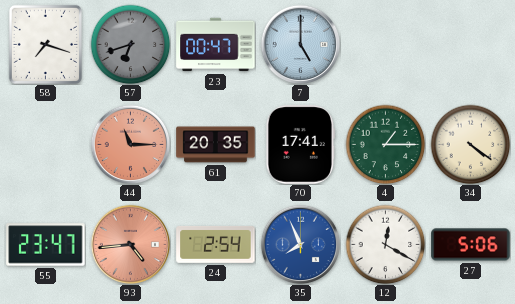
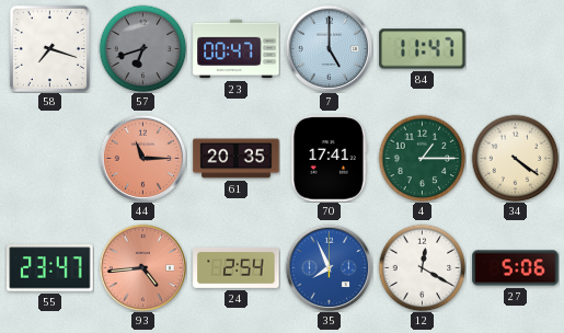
84: none -> 11:47
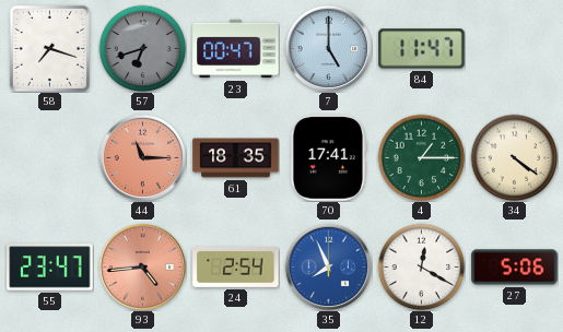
61: 20:35 -> 18:35
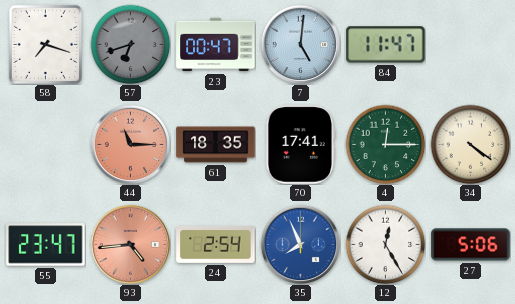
7: 5:00 -> 5:01
4: 1:15 -> 12:15
12: 12:20 -> 12:25
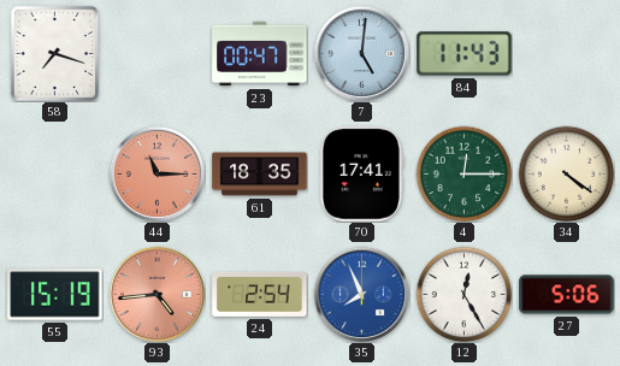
57: 6:42 -> none
84: 11:47 -> 11:43
55: 23:47 -> 15:19
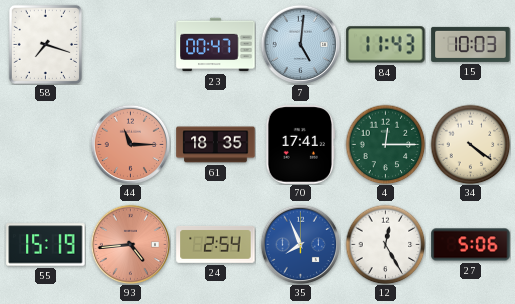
15: none -> 10:03
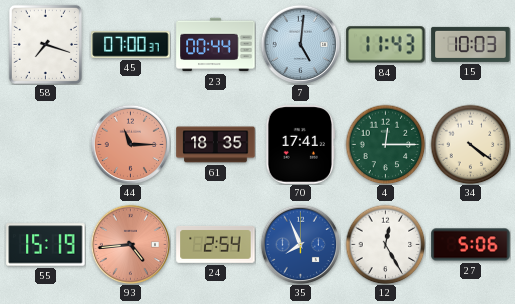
45: none -> 07:00
23: 00:47 -> 00:44
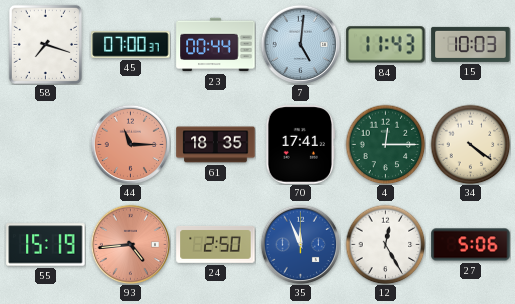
24: 2:54 -> 2:50
35: 7:56 -> 11:56
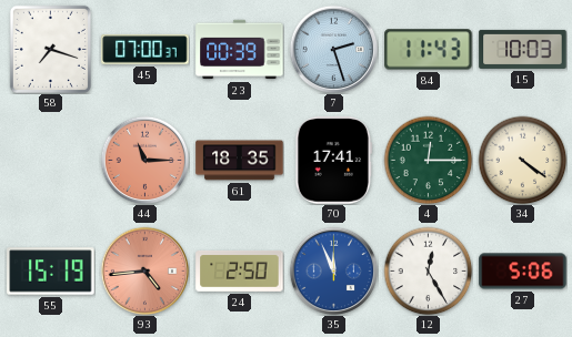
23: 00:44 -> 00:39
7: 5:01 -> 2:27
